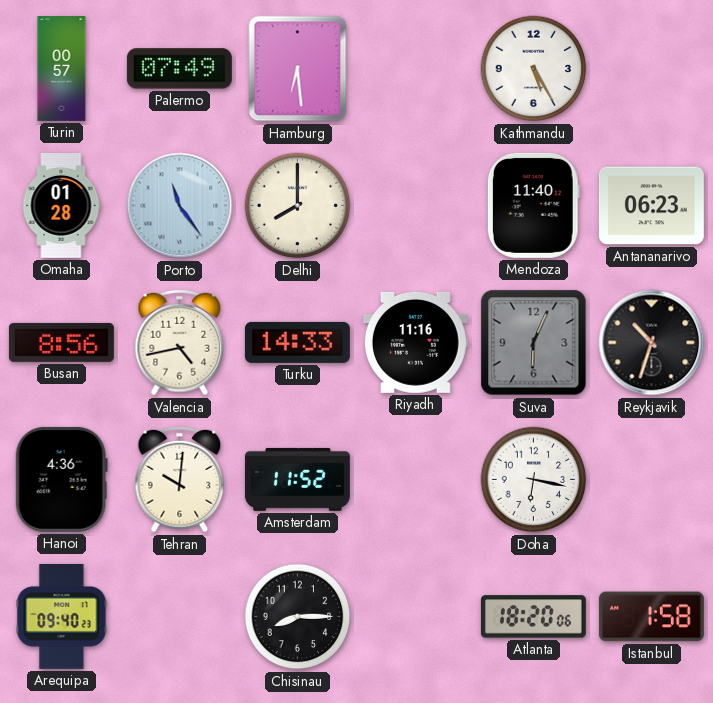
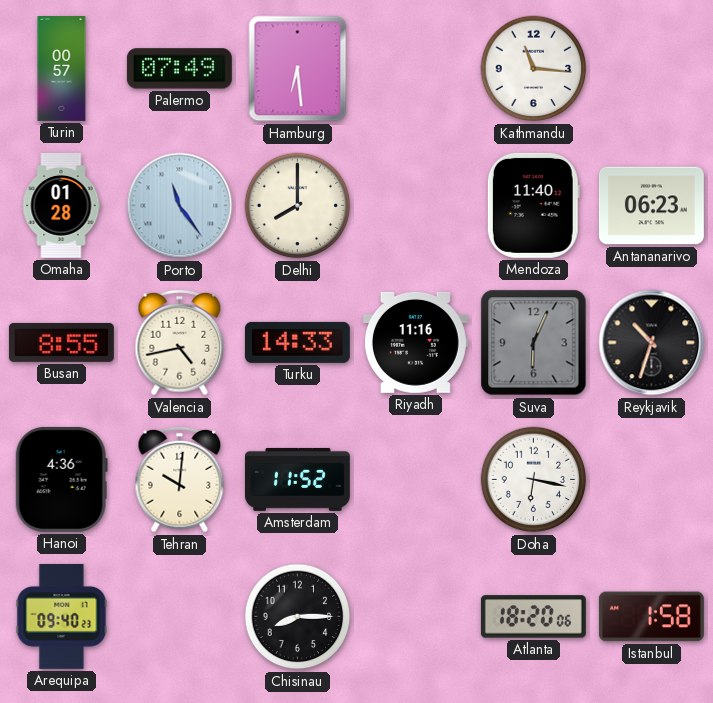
Kathmandu: 5:25 -> 11:16
Busan: 8:56 -> 8:55
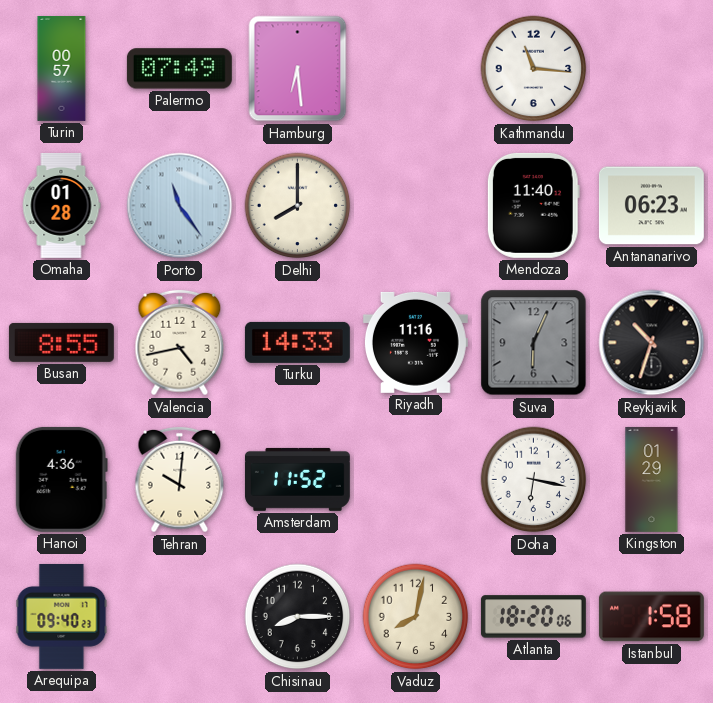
Kingston: none -> 01:29
Vaduz: none -> 8:02
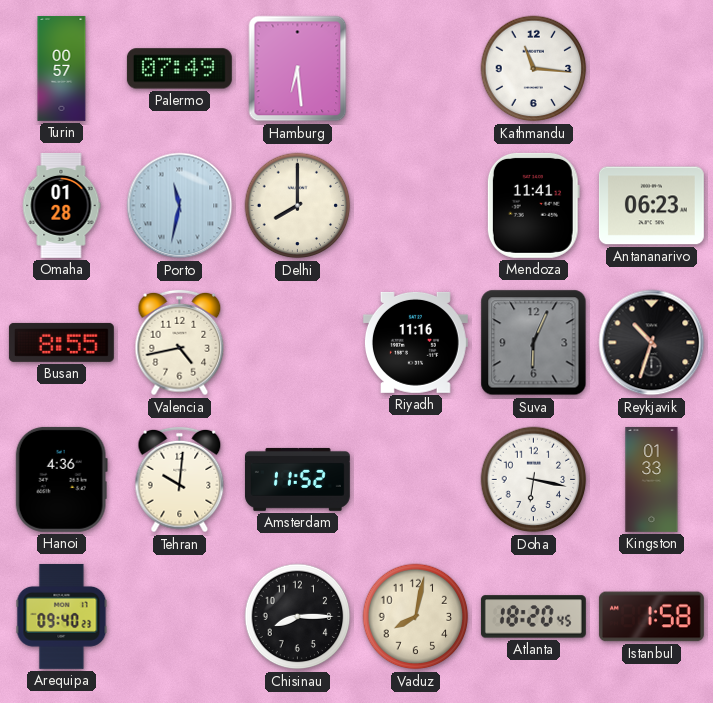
Porto: 11:24 -> 11:32
Mendoza: 11:40 -> 11:41
Turku: 14:33 -> none
Kingston: 01:29 -> 01:33
Atlanta: 18:20:06 -> 18:20:45
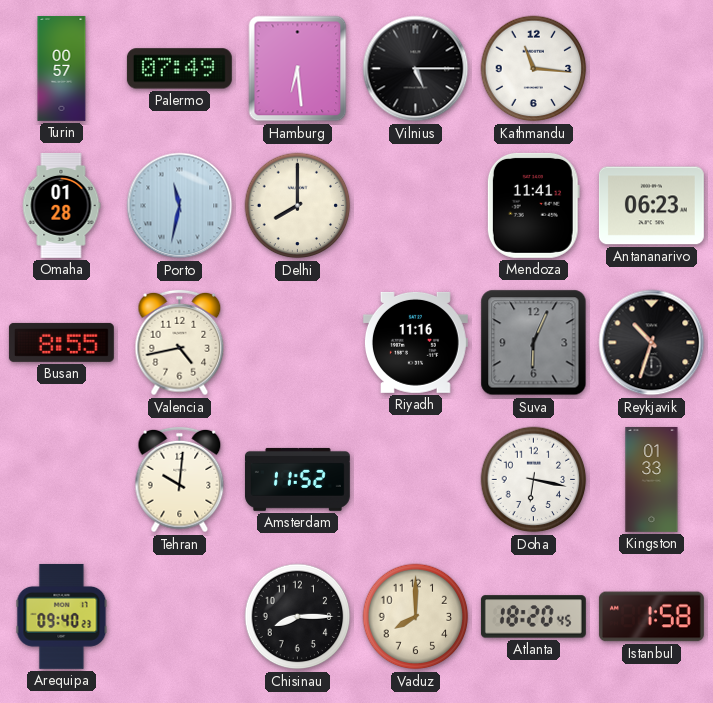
Vilnius: none -> 5:15
Hanoi: 4:36 -> none
Vaduz: 8:02 -> 8:00
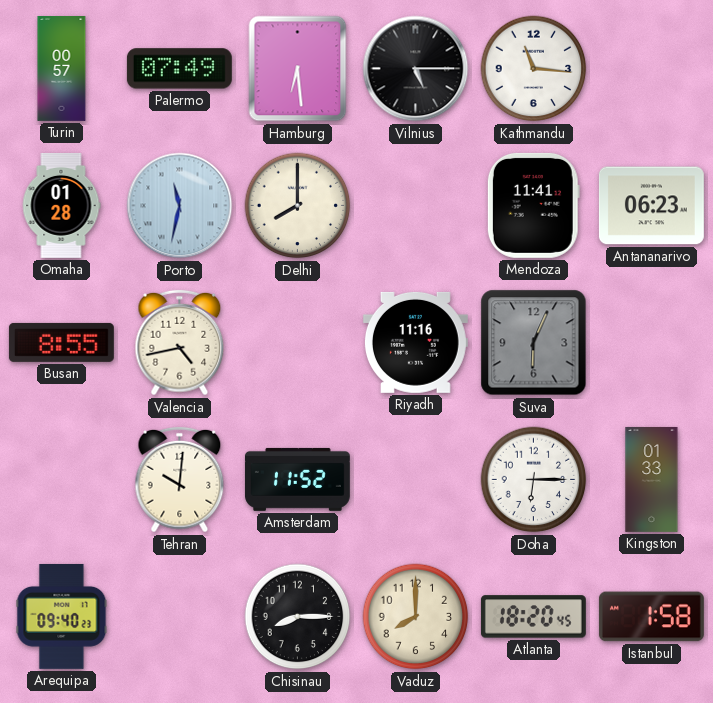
Reykjavik: 10:33 -> none
Doha: 6:17 -> 6:15
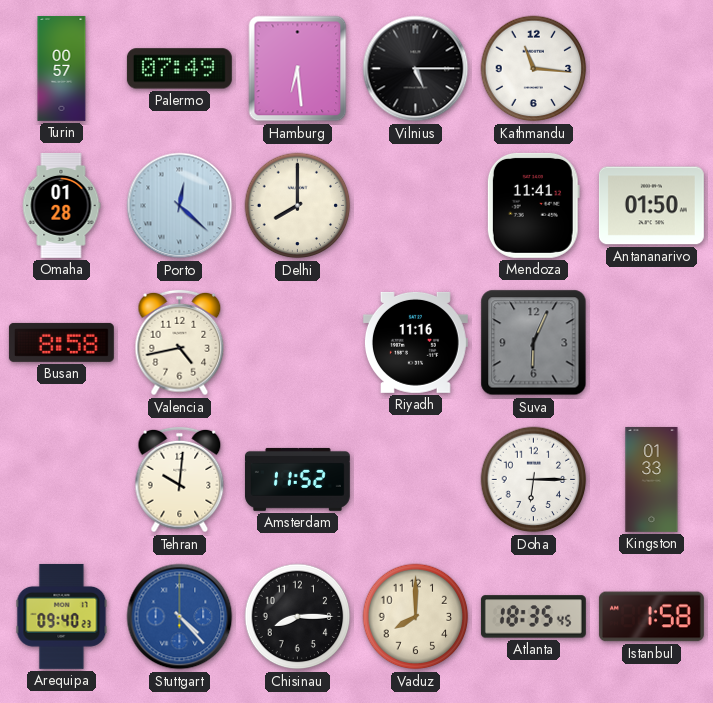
Porto: 11:32 -> 12:22
Antananarivo: 06:23 -> 01:50
Busan: 8:55 -> 8:58
Stuttgart: none -> 4:23
Atlanta: 18:20 -> 18:35
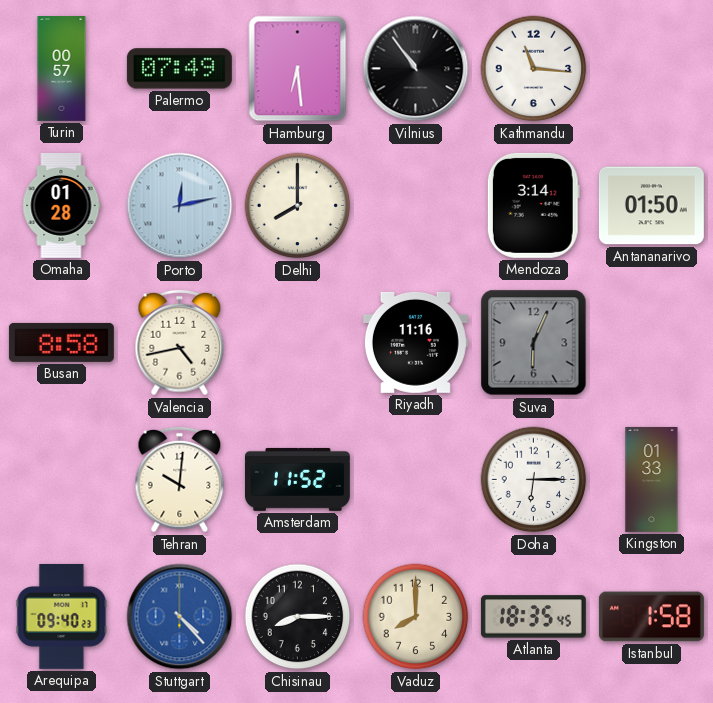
Vilnius: 5:15 -> 10:54
Porto: 12:22 -> 12:13
Mendoza: 11:41 -> 3:14
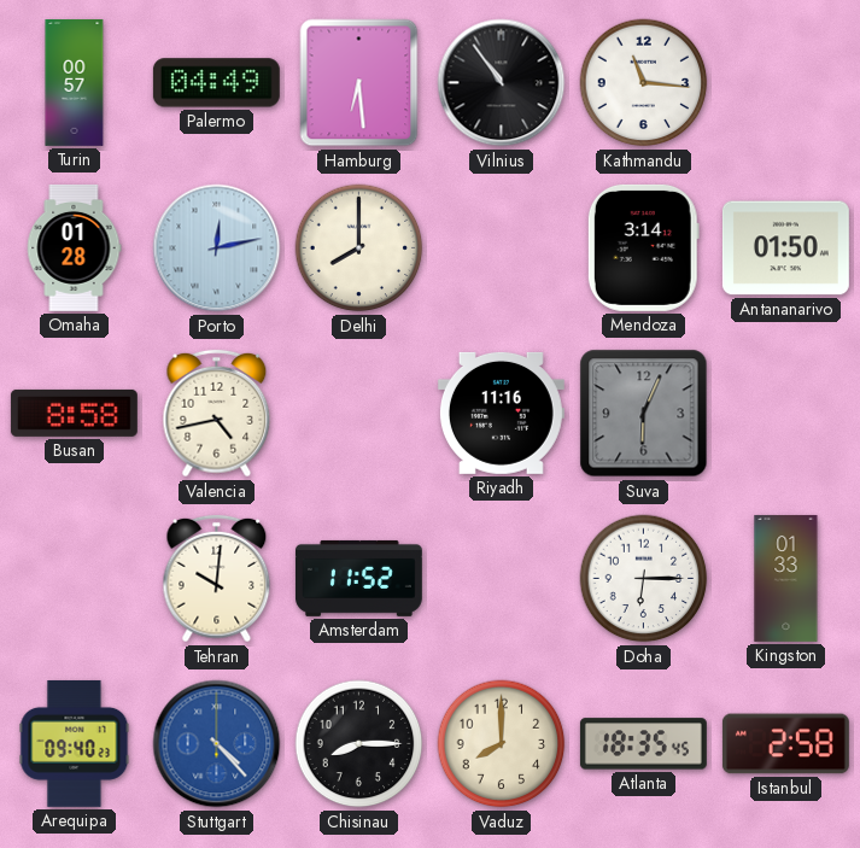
Palermo: 07:49 -> 04:49
Istanbul: 1:58 -> 2:58
